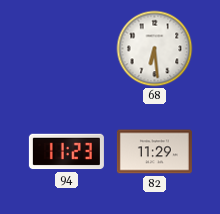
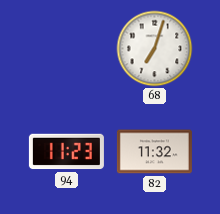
68: 6:29 -> 7:03
82: 11:29 -> 11:32
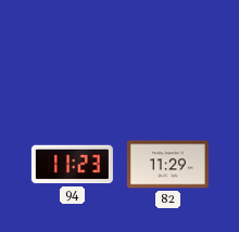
68: 7:03 -> none
82: 11:32 -> 11:29
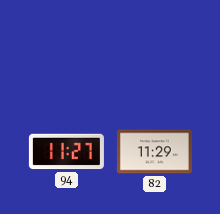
94: 11:23 -> 11:27
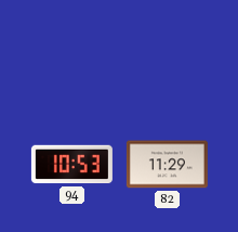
94: 11:27 -> 10:53
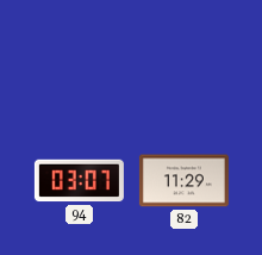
94: 10:53 -> 03:07
